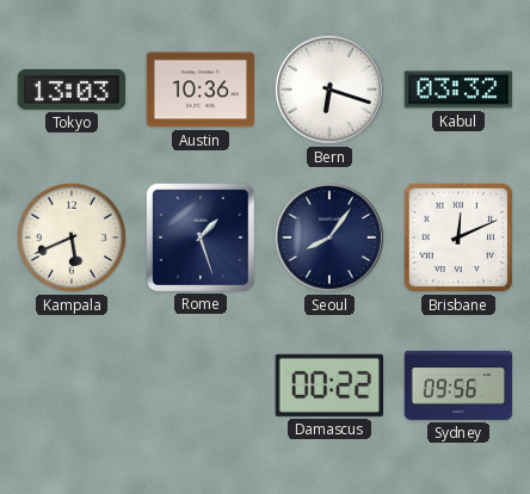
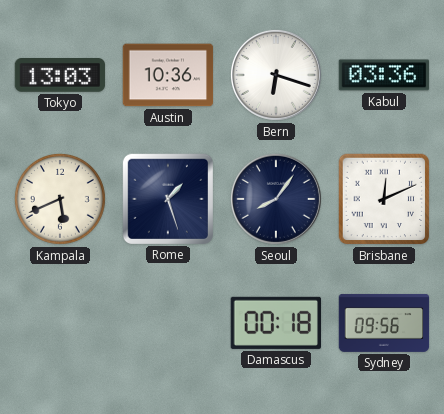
Kabul: 03:32 -> 03:36
Damascus: 00:22 -> 00:18
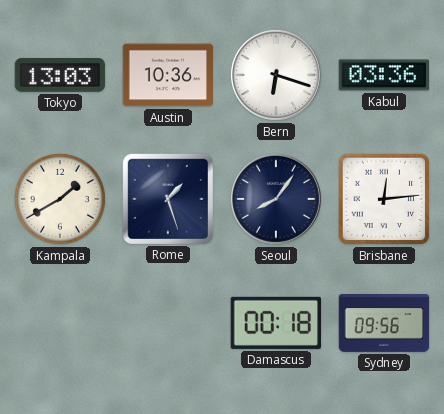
Kampala: 5:41 -> 1:40
Brisbane: 12:11 -> 12:14
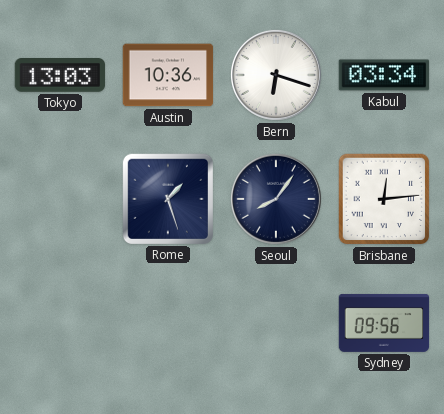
Kabul: 03:36 -> 03:34
Kampala: 1:40 -> none
Damascus: 00:18 -> none
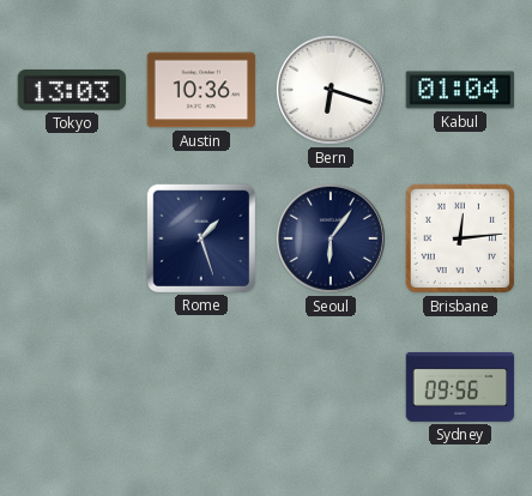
Kabul: 03:34 -> 01:04
Seoul: 8:06 -> 6:06
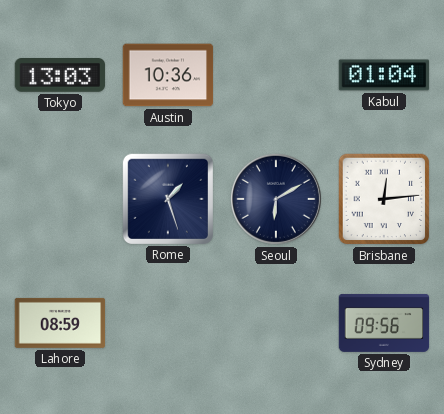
Bern: 6:18 -> none
Seoul: 6:06 -> 6:10
Lahore: none -> 08:59
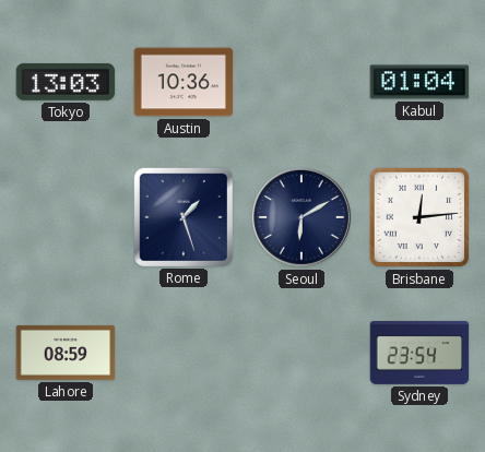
Sydney: 09:56 -> 23:54
